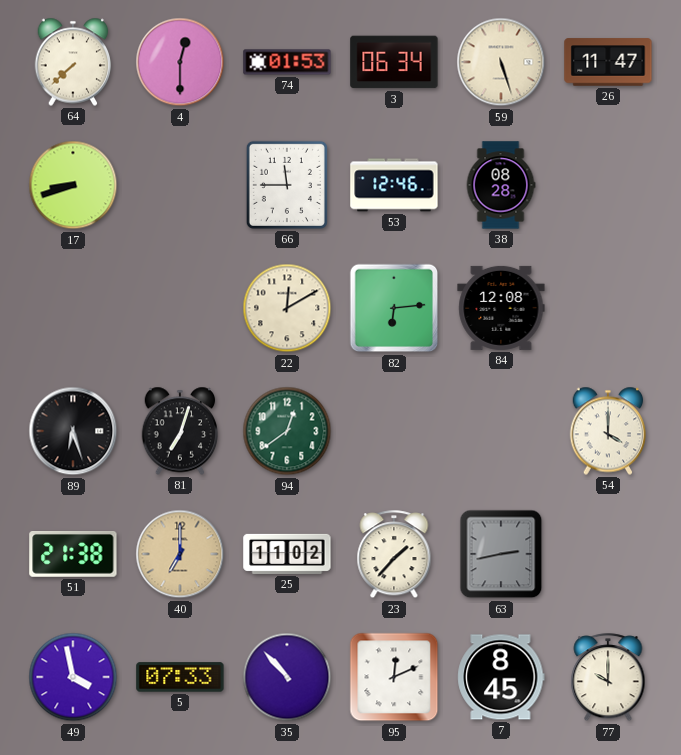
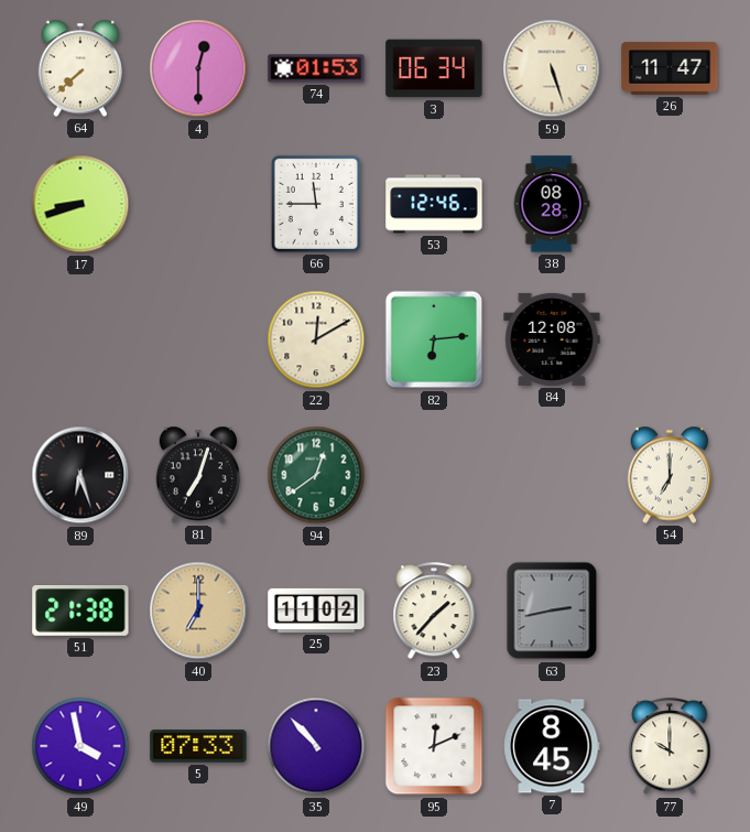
54: 4:00 -> 7:00
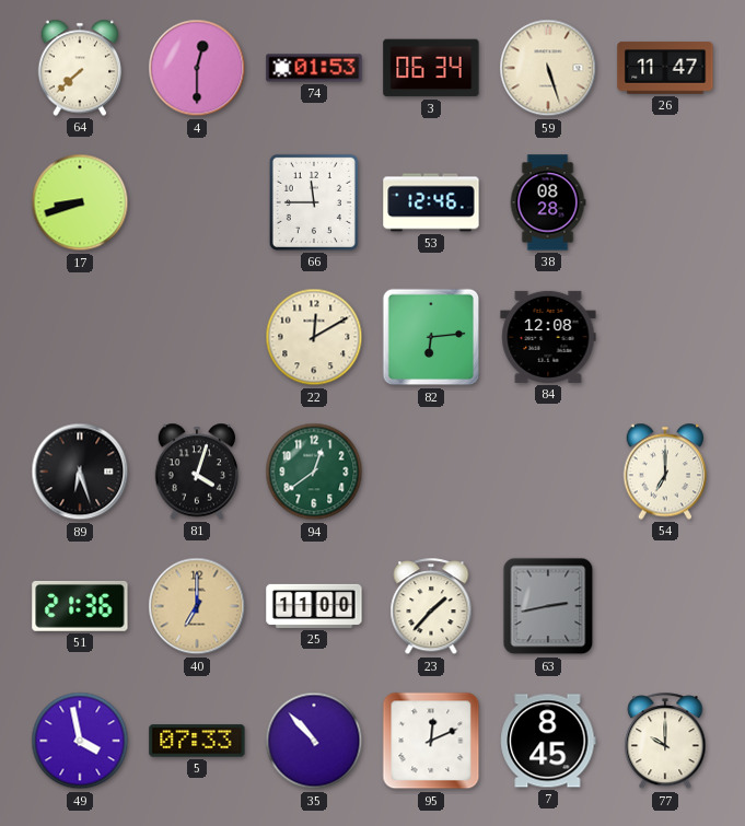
81: 7:03 -> 4:03
51: 21:38 -> 21:36
25: 11:02 -> 11:00
